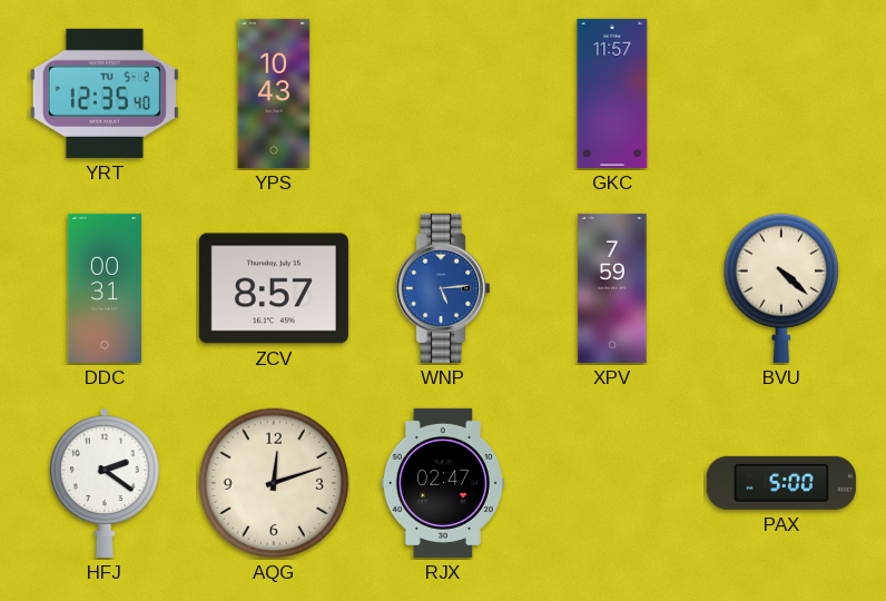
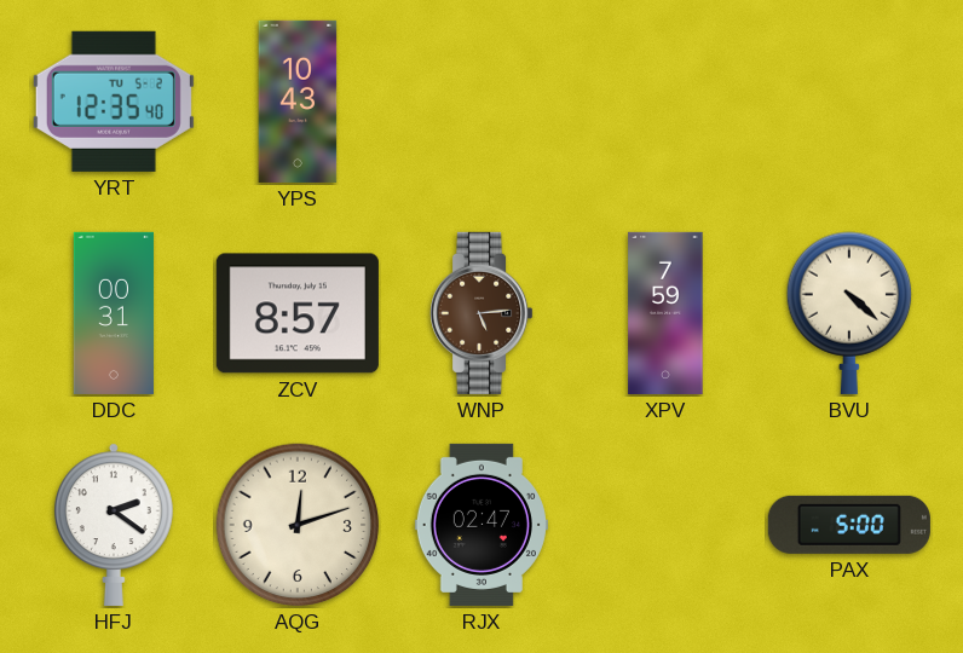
GKC: 11:57 -> none
WNP dial: blue -> brown
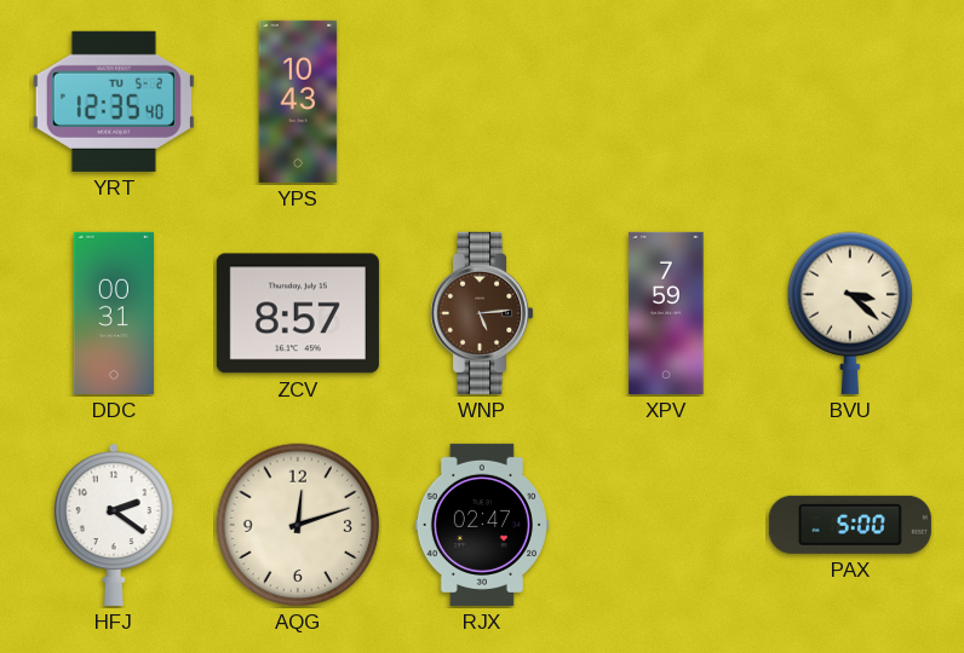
BVU: 4:22 -> 3:22
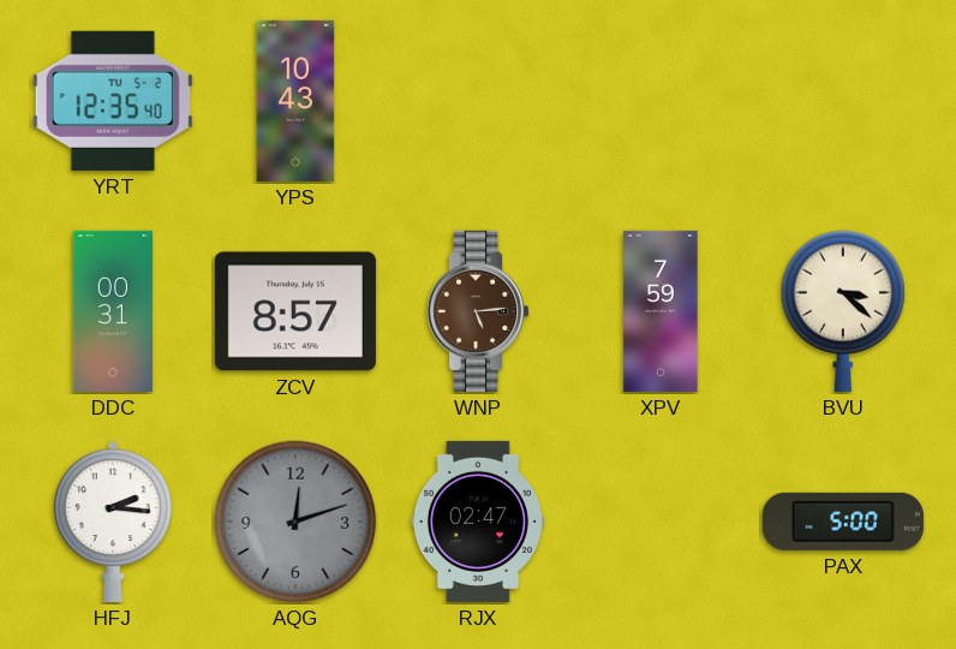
HFJ: 2:21 -> 2:16
AQG dial: cream -> grey
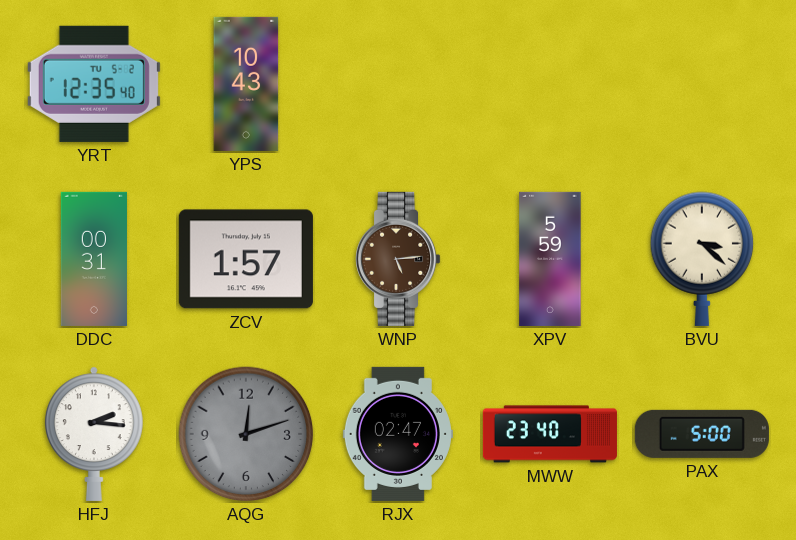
ZCV: 8:57 -> 1:57
XPV: 7:59 -> 5:59
MWW: none -> 23:40
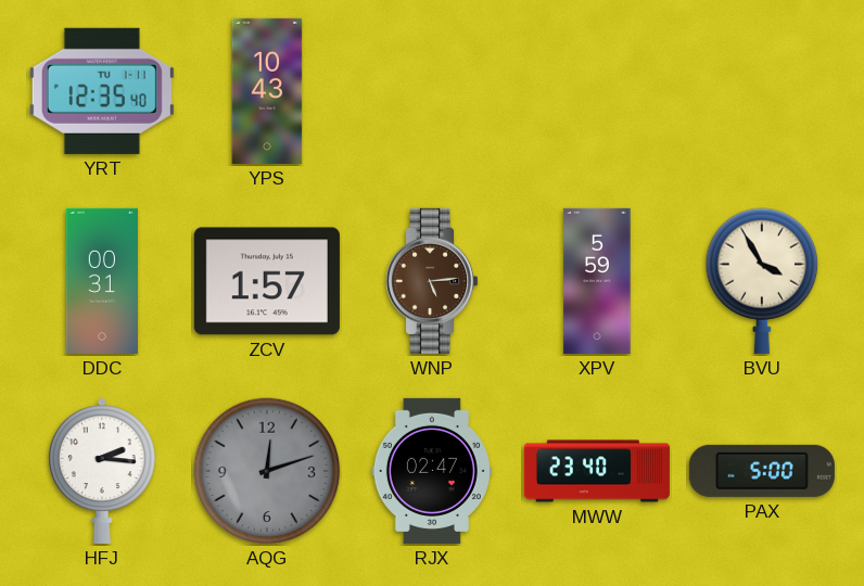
YRT date: TU 5-2 -> TU 1-11
BVU: 3:22 -> 3:55
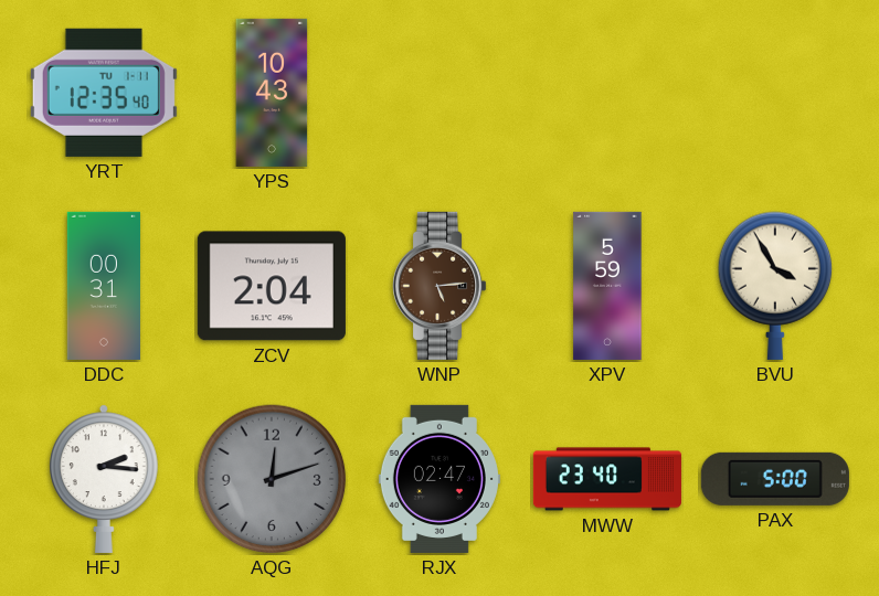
ZCV: 1:57 -> 2:04
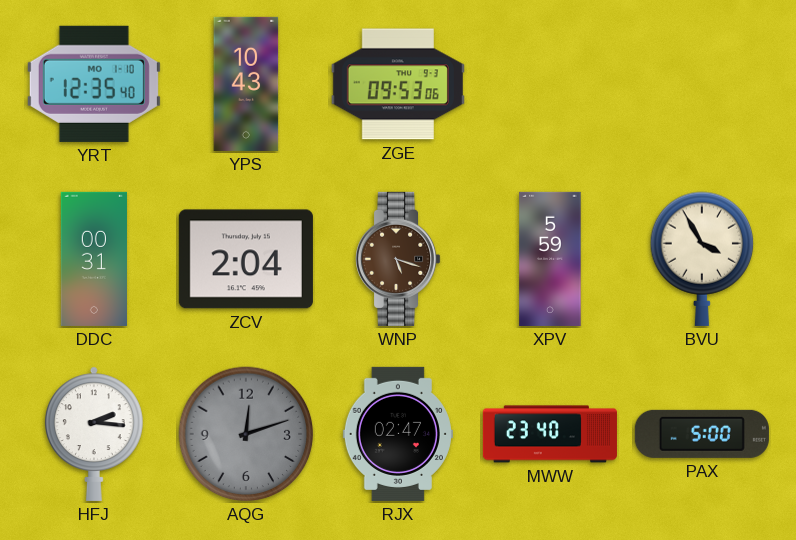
YRT date: TU 1-11 -> MO 1-10
ZGE: none -> 09:53
WNP: 5:14 -> 5:18
